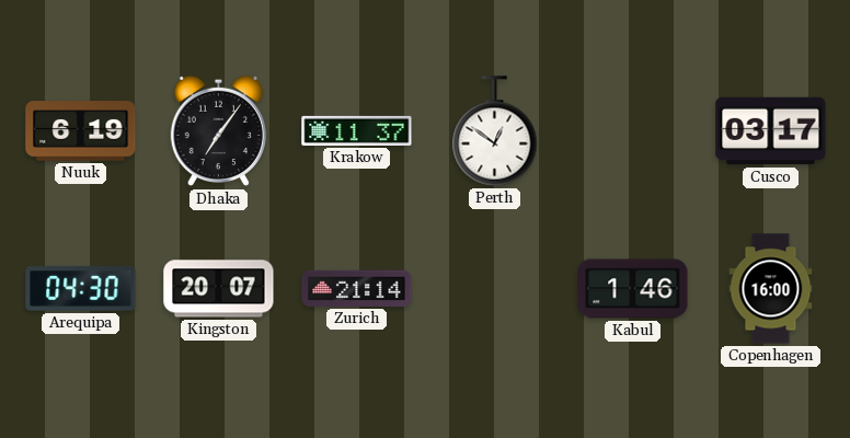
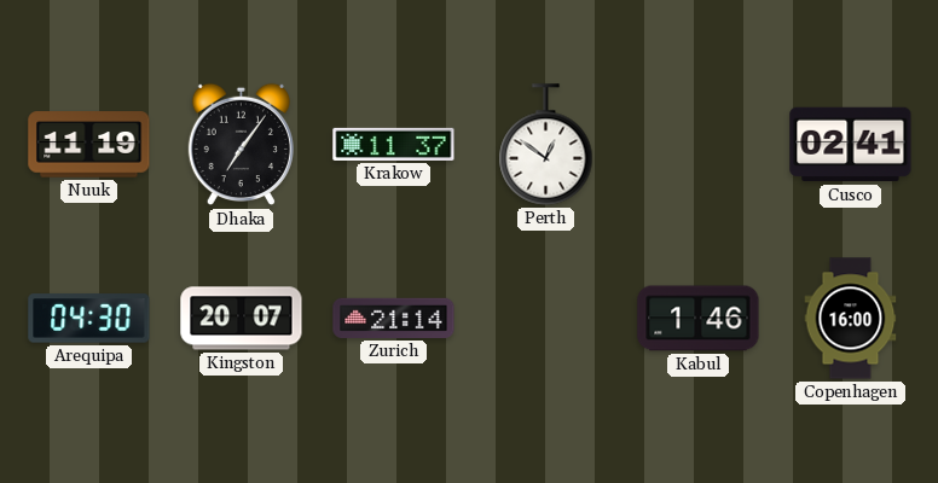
Nuuk: 6:19 -> 11:19
Cusco: 03:17 -> 02:41
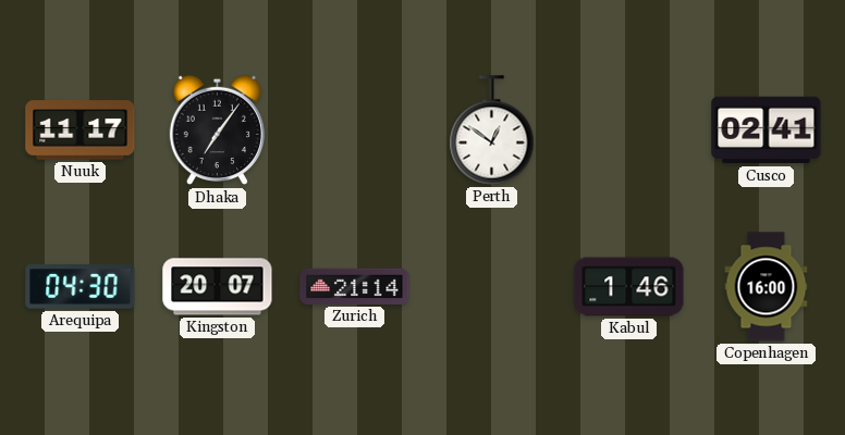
Nuuk: 11:19 -> 11:17
Krakow: 11:37 -> none
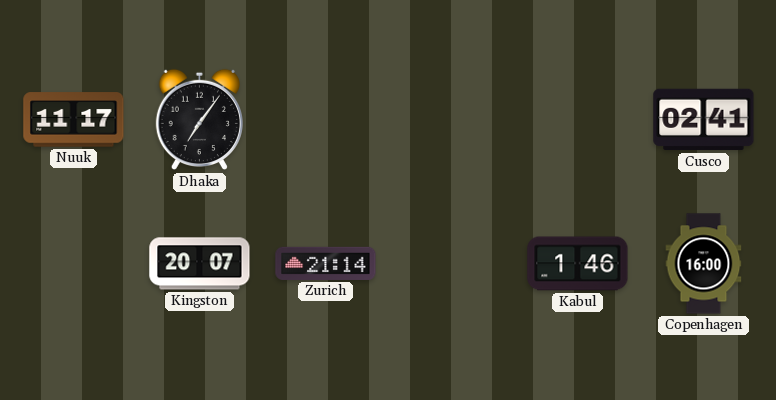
Perth: 12:51 -> none
Arequipa: 04:30 -> none
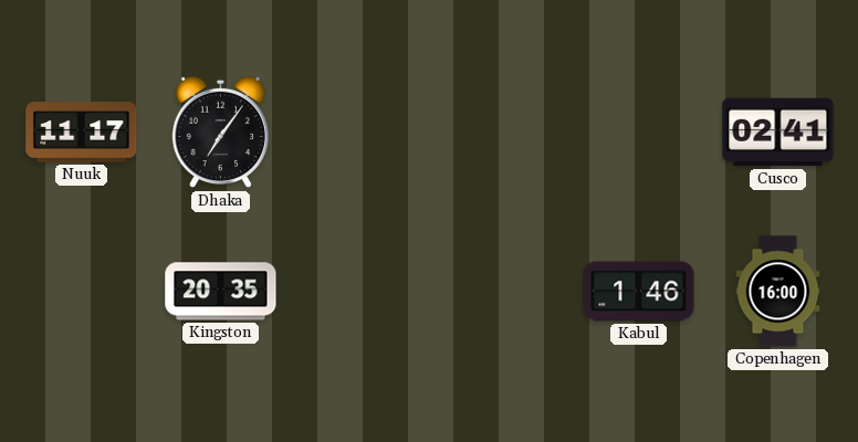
Kingston: 20:07 -> 20:35
Zurich: 21:14 -> none
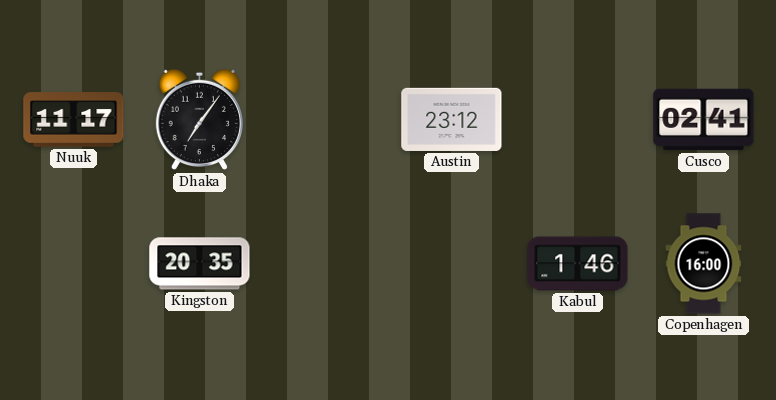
Austin: none -> 23:12
